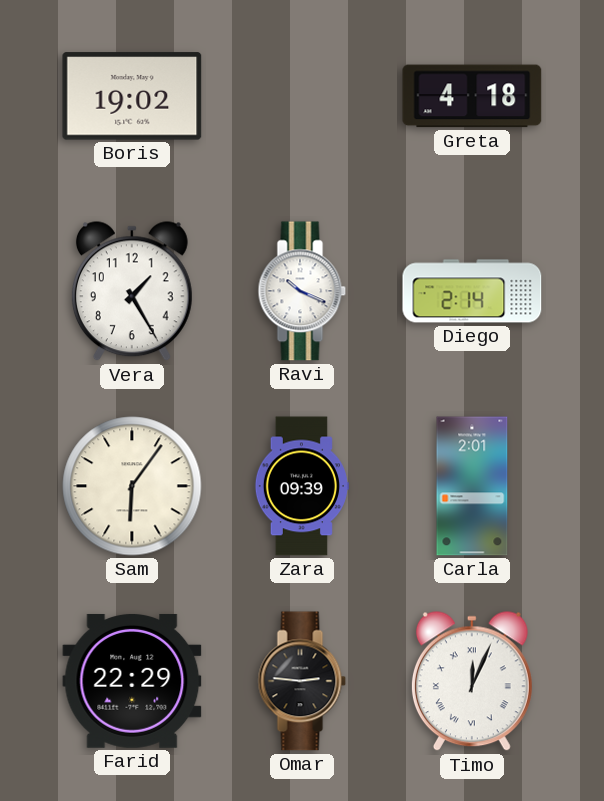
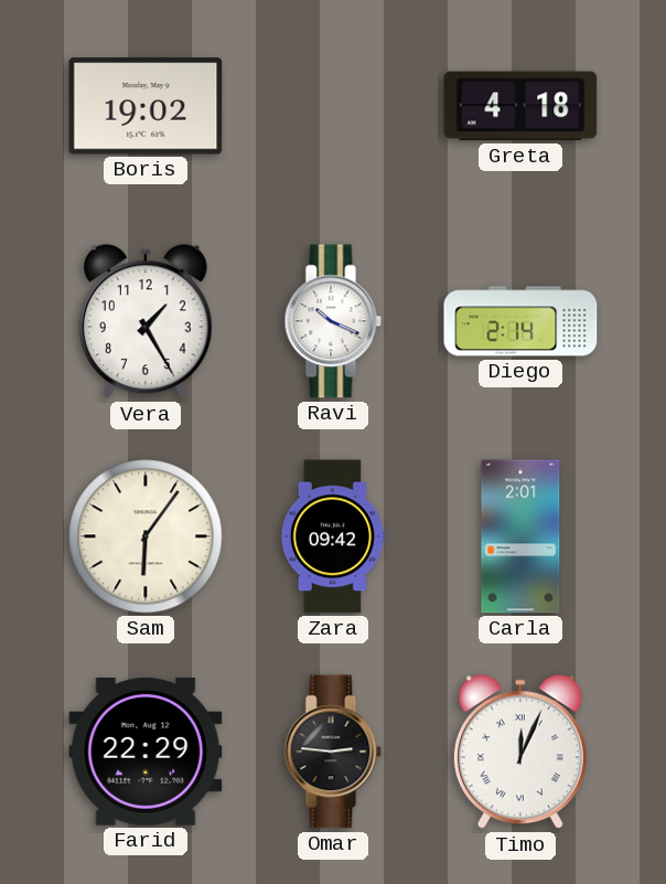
Zara: 09:39 -> 09:42
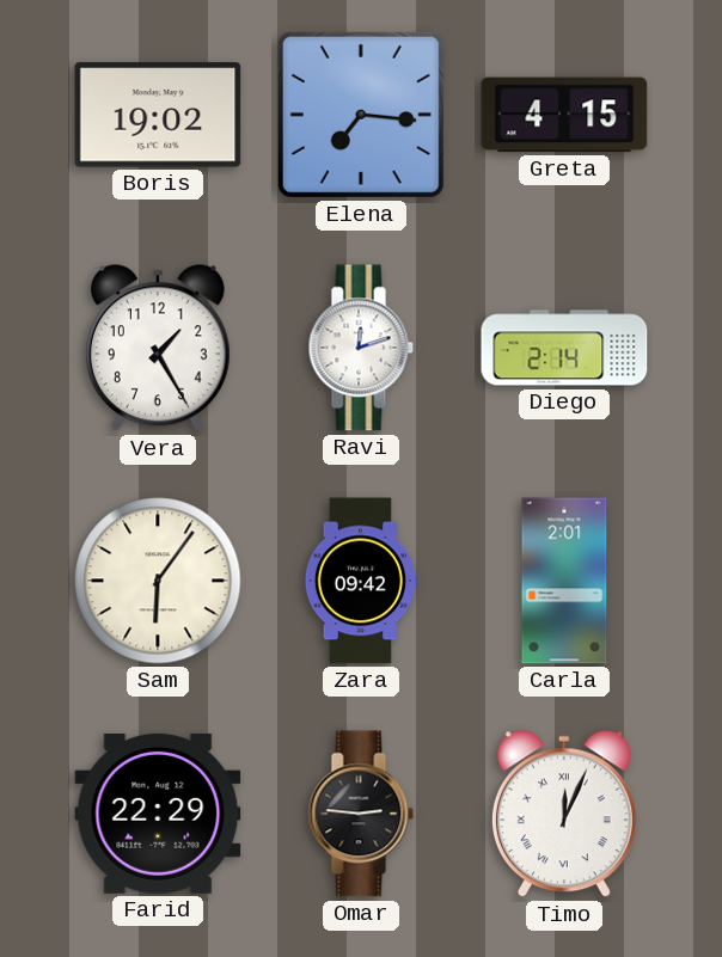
Elena: none -> 7:16
Greta: 4:18 -> 4:15
Ravi: 10:19 -> 12:12
